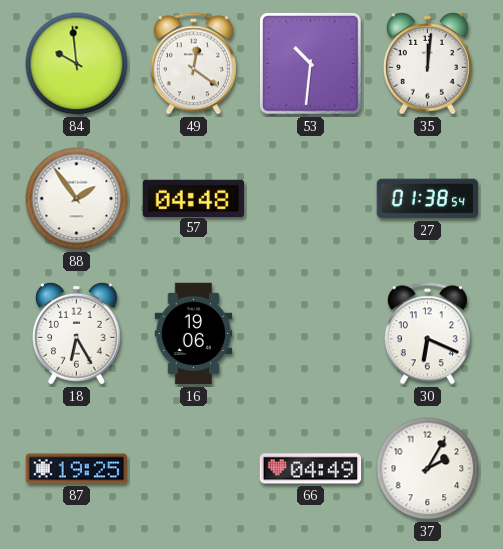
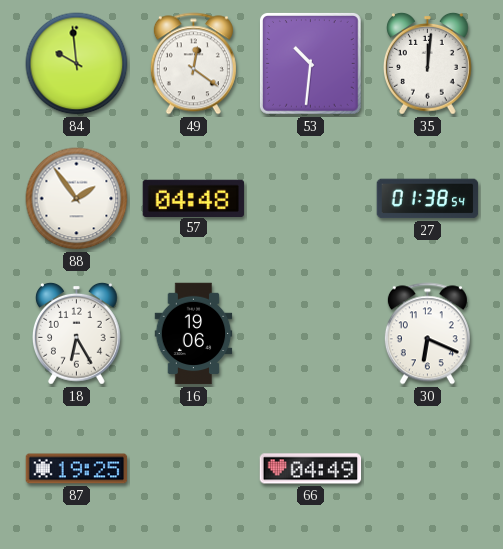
37: 2:05 -> none
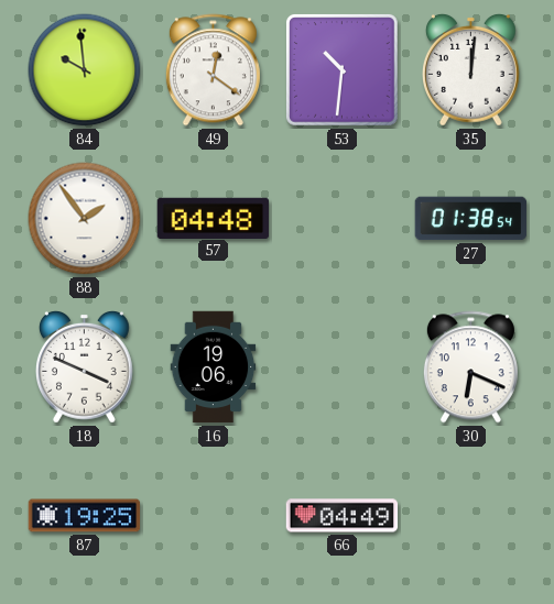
18: 6:25 -> 3:49
